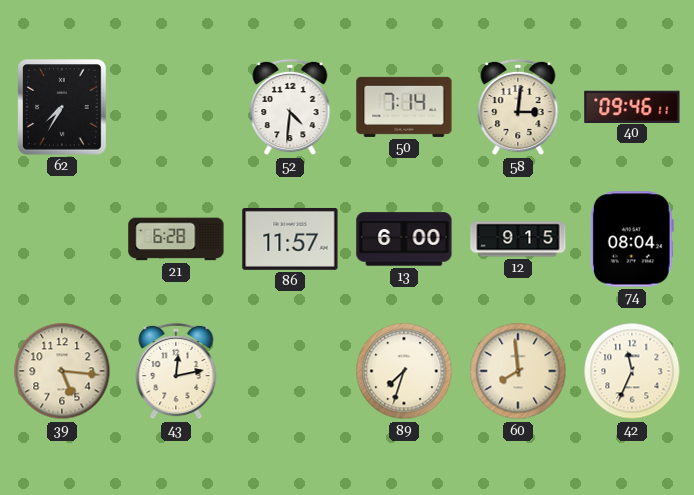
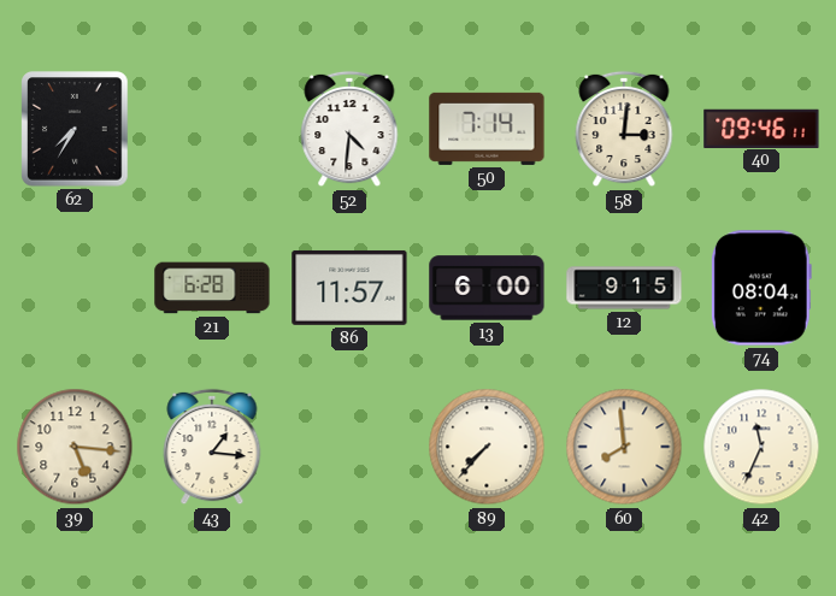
43: 12:13 -> 1:16
89: 7:33 -> 7:37
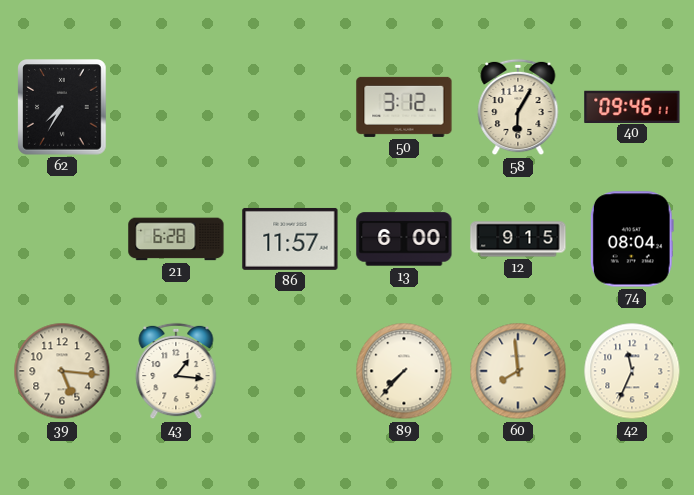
52: 4:31 -> none
50: 7:14 -> 3:12
58: 3:01 -> 6:05
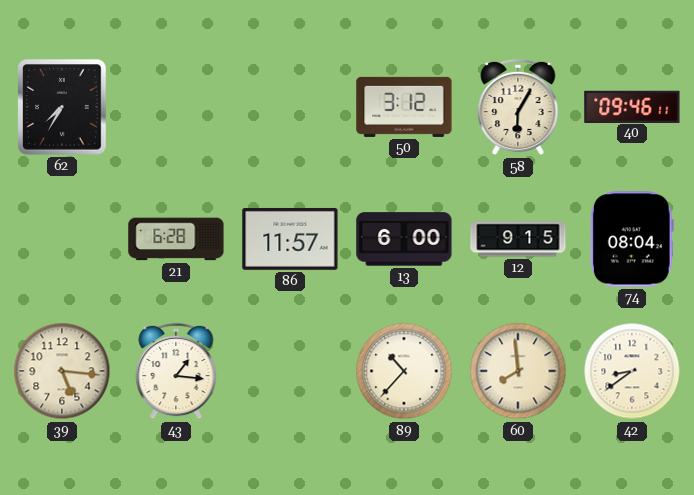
89: 7:37 -> 10:37
42: 11:34 -> 8:39
